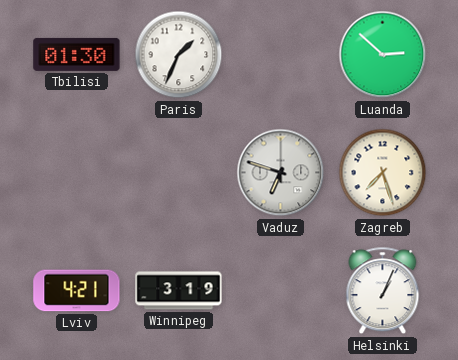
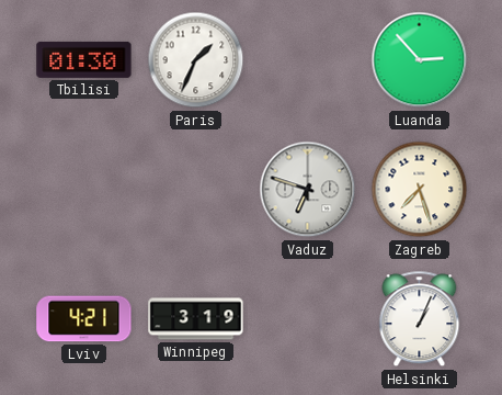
Luanda: 2:52 -> 2:53
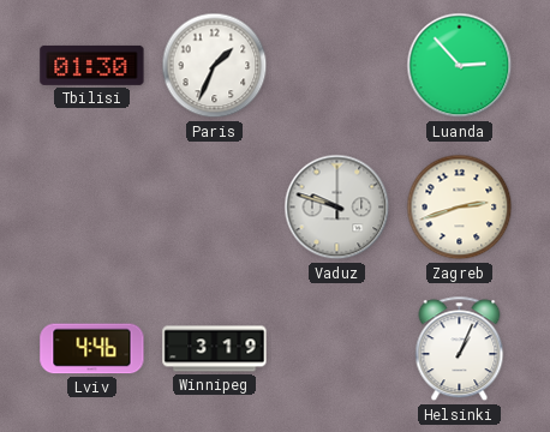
Vaduz: 6:48 -> 9:48
Zagreb: 7:27 -> 2:42
Lviv: 4:21 -> 4:46
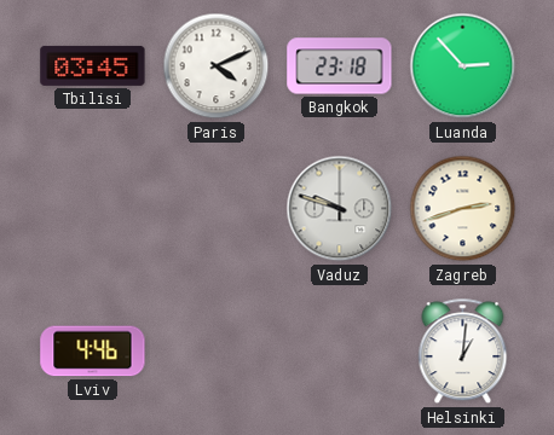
Tbilisi: 01:30 -> 03:45
Paris: 1:34 -> 4:11
Bangkok: none -> 23:18
Winnipeg: 3:19 -> none
Helsinki: 1:04 -> 1:01
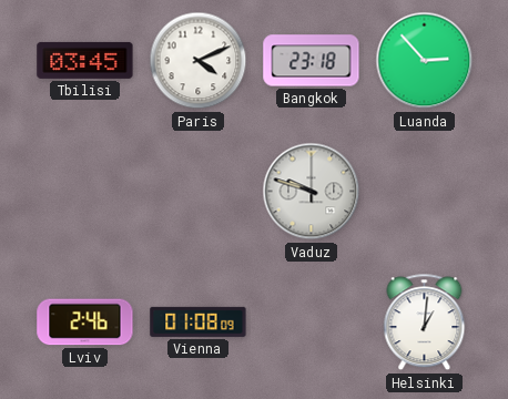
Zagreb: 2:42 -> none
Lviv: 4:46 -> 2:46
Vienna: none -> 01:08
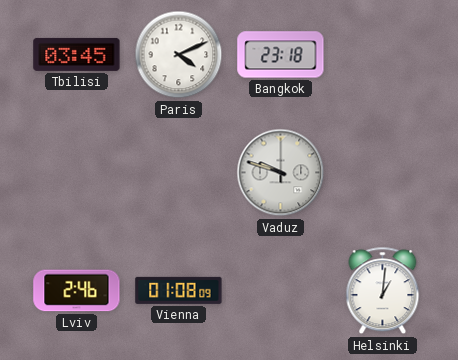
Luanda: 2:53 -> none
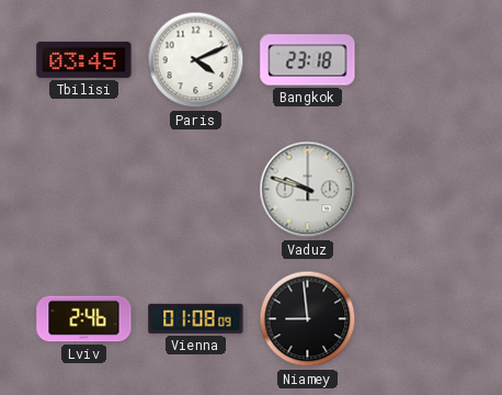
Niamey: none -> 8:59
Helsinki: 1:01 -> none
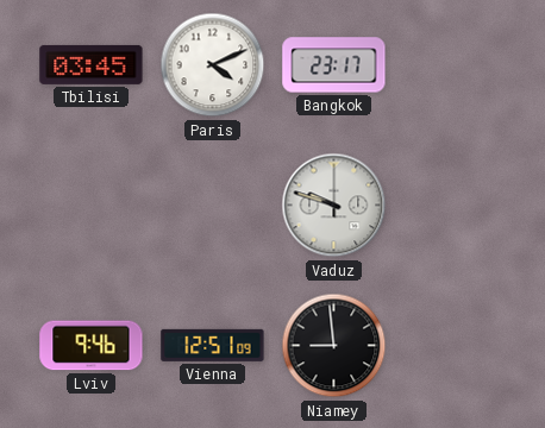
Bangkok: 23:18 -> 23:17
Lviv: 2:46 -> 9:46
Vienna: 01:08 -> 12:51
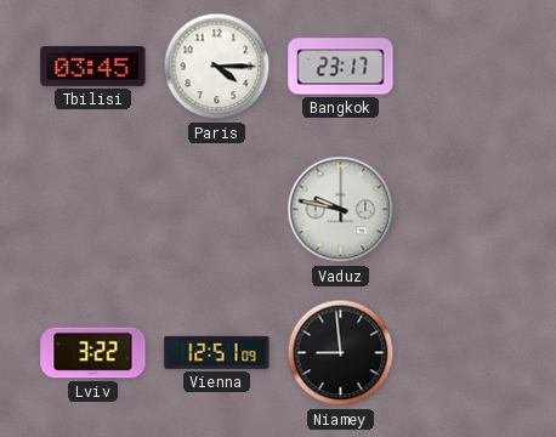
Paris: 4:11 -> 4:15
Vaduz: 9:48 -> 9:47
Lviv: 9:46 -> 3:22
